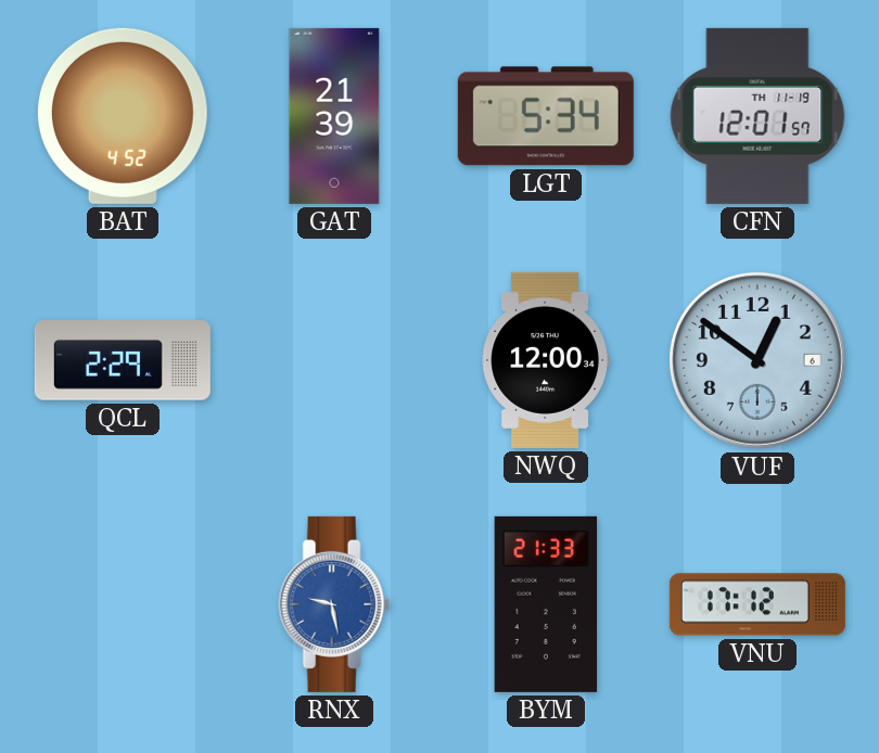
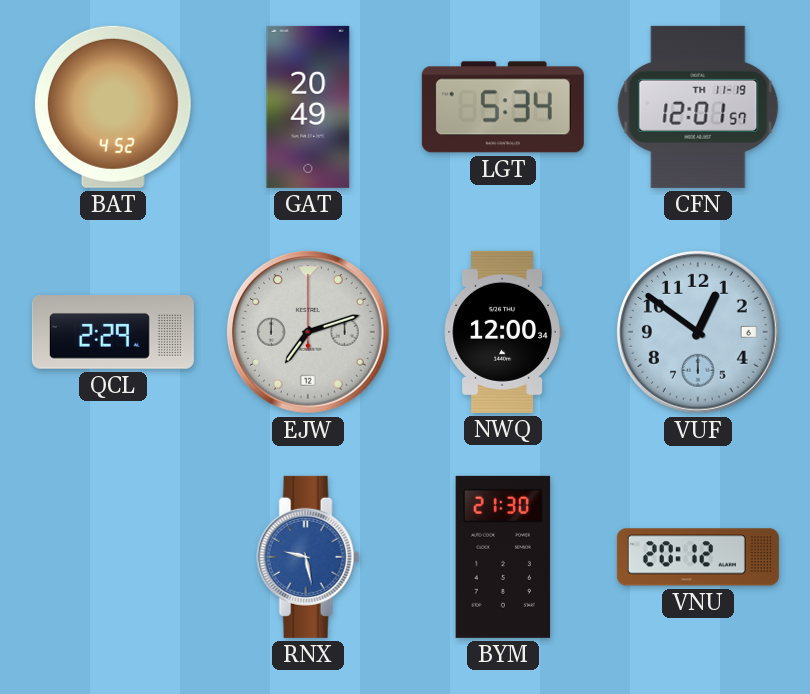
GAT: 21:39 -> 20:49
EJW: none -> 7:12
BYM: 21:33 -> 21:30
VNU: 17:12 -> 20:12
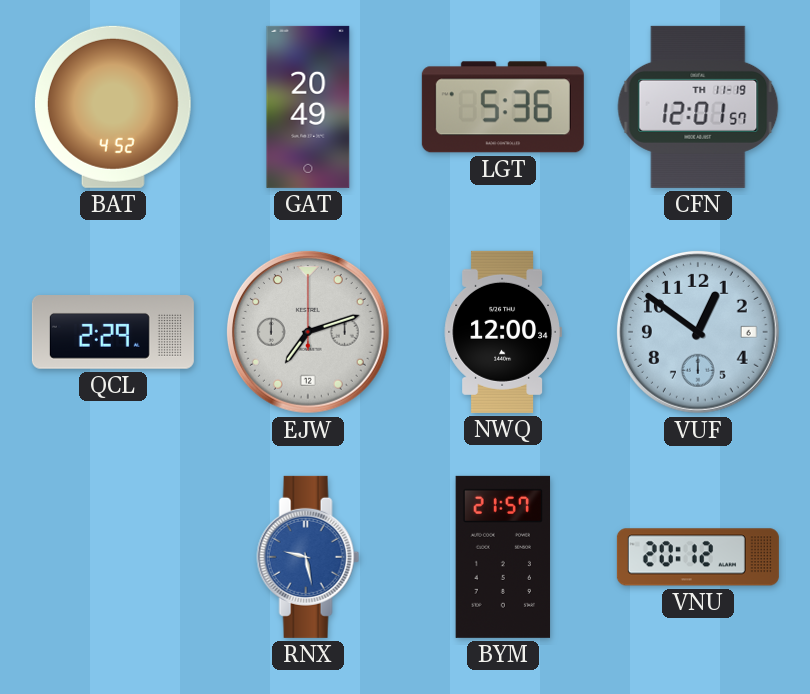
LGT: 5:34 -> 5:36
BYM: 21:30 -> 21:57
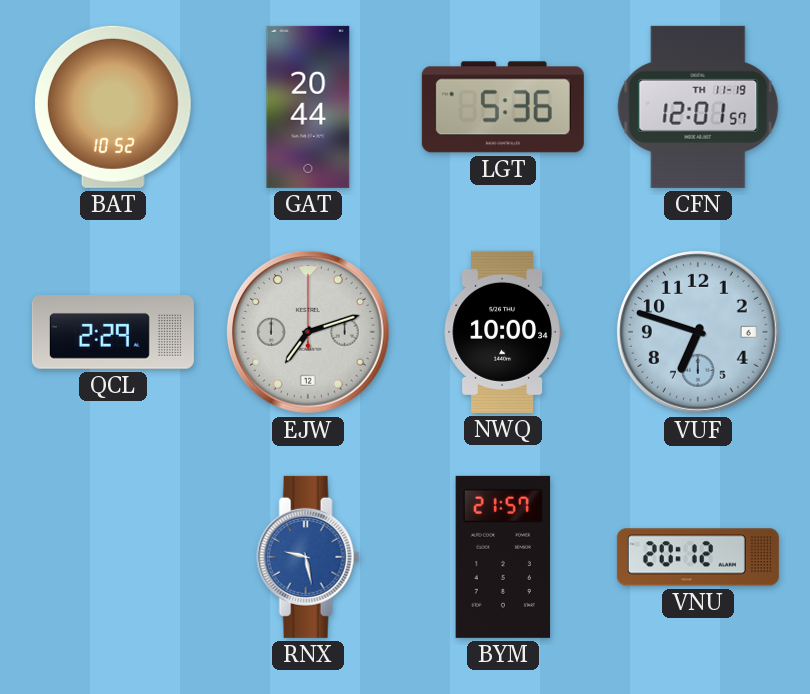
BAT: 4:52 -> 10:52
GAT: 20:49 -> 20:44
NWQ: 12:00 -> 10:00
VUF: 12:51 -> 6:48
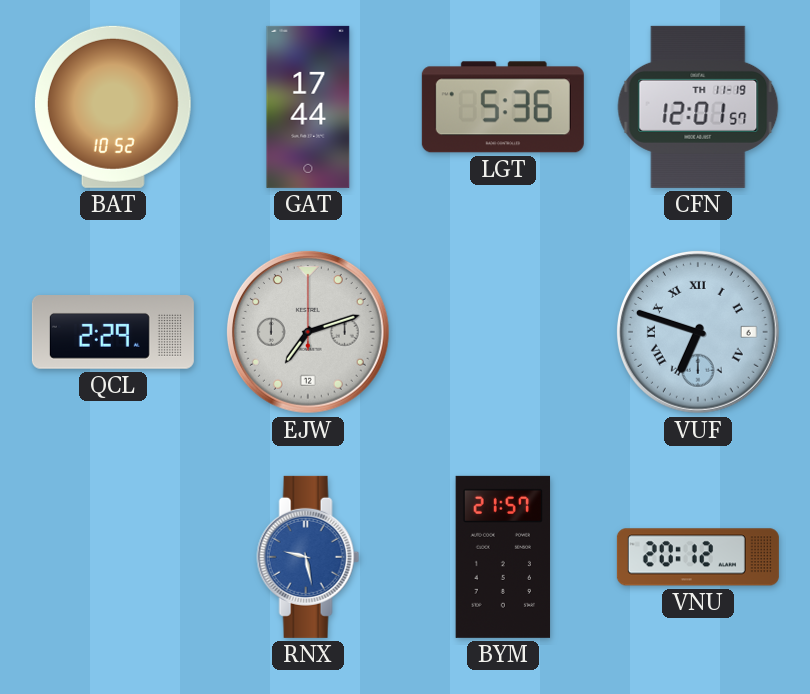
GAT: 20:44 -> 17:44
NWQ: 10:00 -> none
VUF numerals: Arabic -> Roman
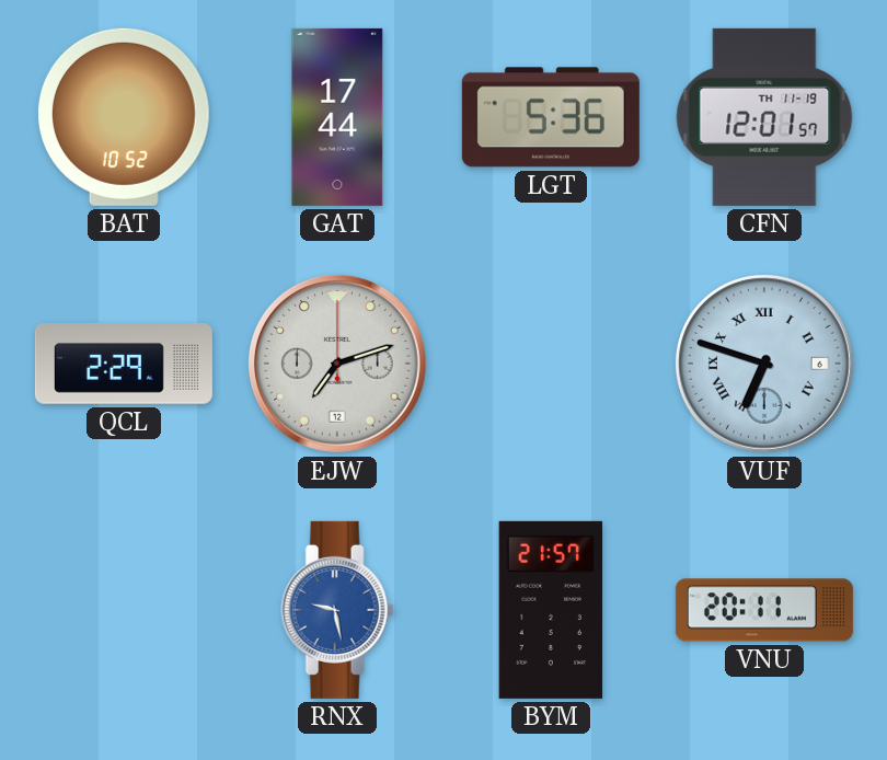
VNU: 20:12 -> 20:11
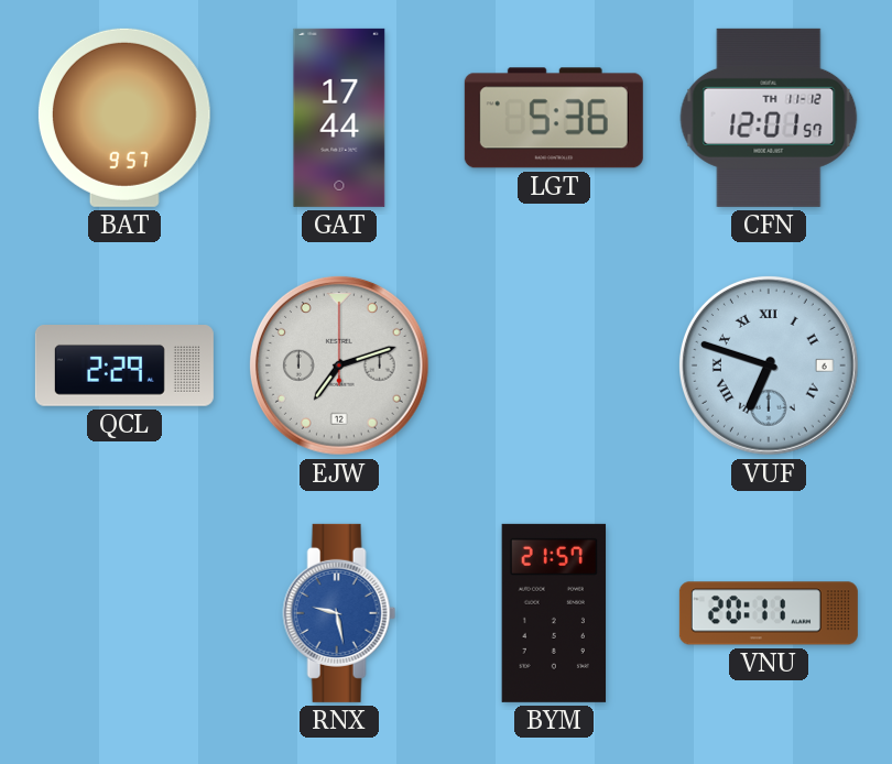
BAT: 10:52 -> 9:57
CFN date: TH 11-19 -> TH 11-12
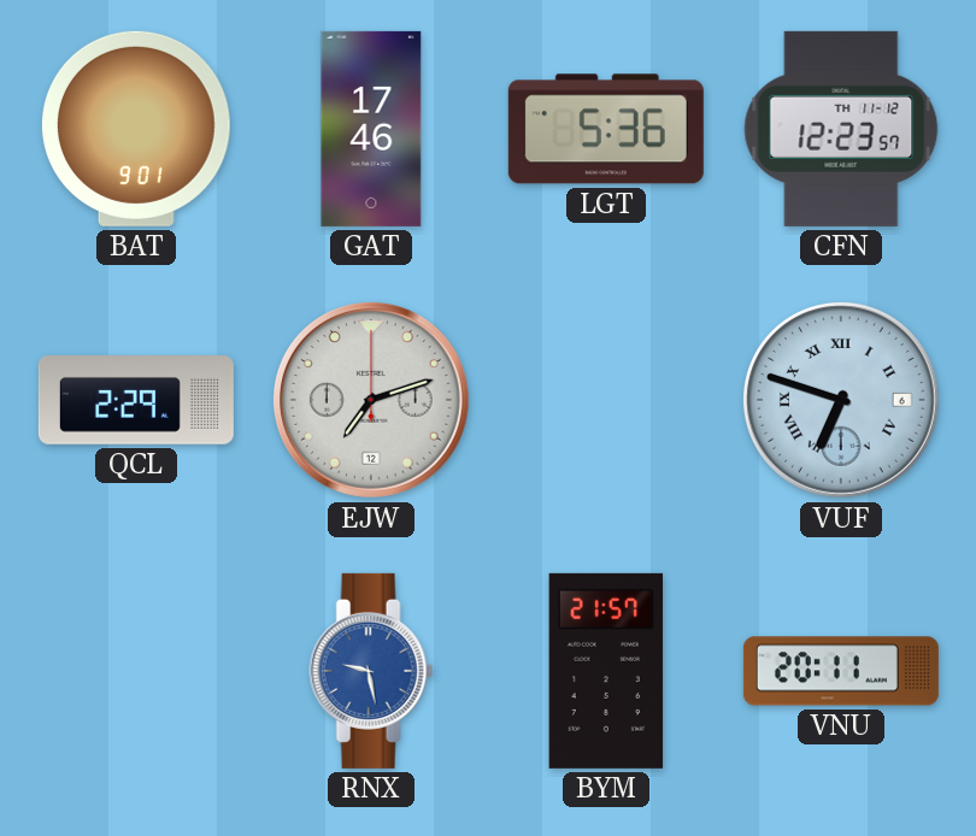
BAT: 9:57 -> 9:01
GAT: 17:44 -> 17:46
CFN: 12:01 -> 12:23
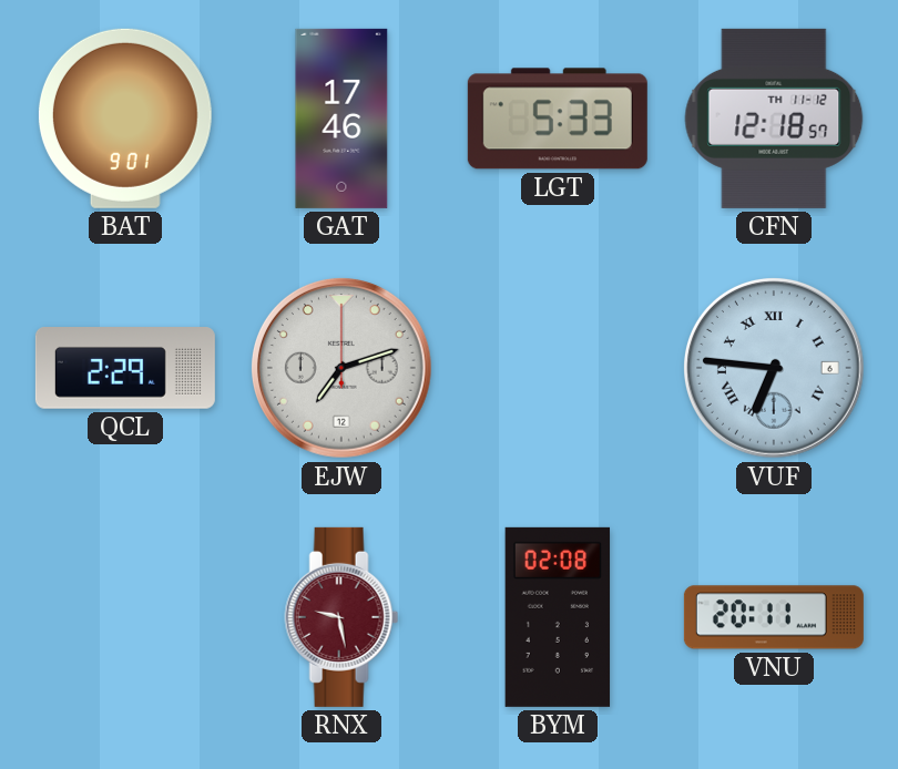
LGT: 5:36 -> 5:33
CFN: 12:23 -> 12:18
VUF: 6:48 -> 6:46
RNX dial: blue -> burgundy
BYM: 21:57 -> 02:08
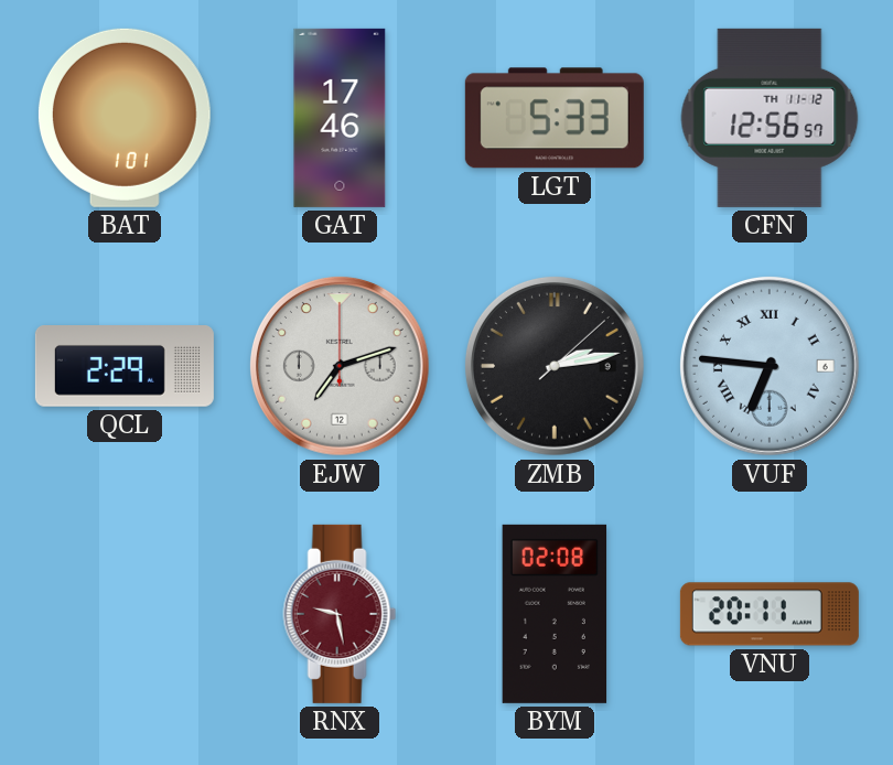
BAT: 9:01 -> 1:01
CFN: 12:18 -> 12:56
ZMB: none -> 2:13
